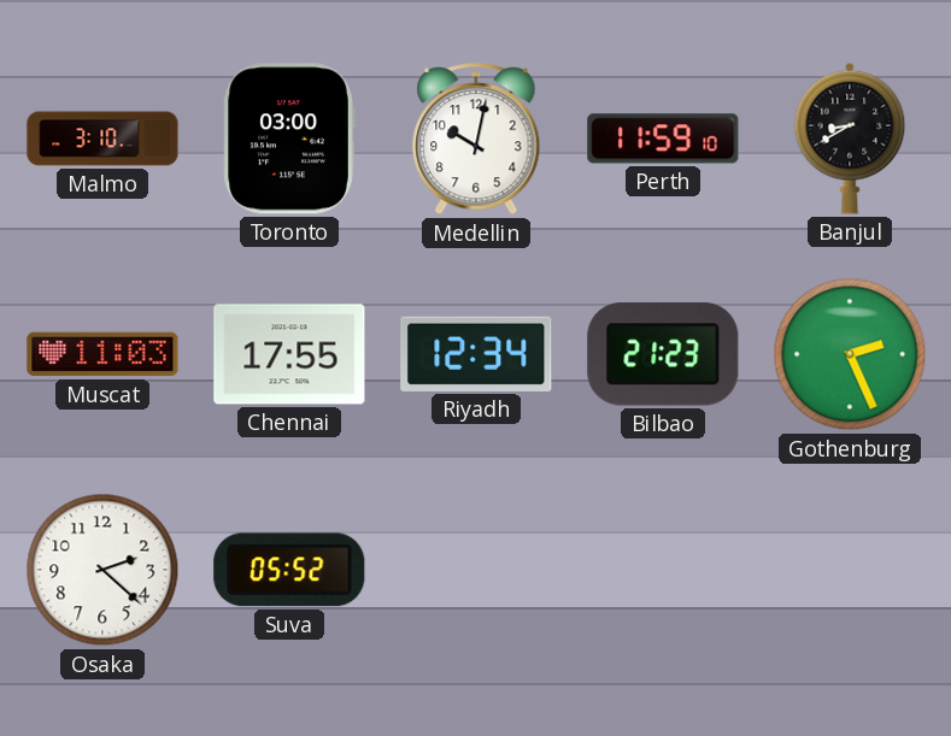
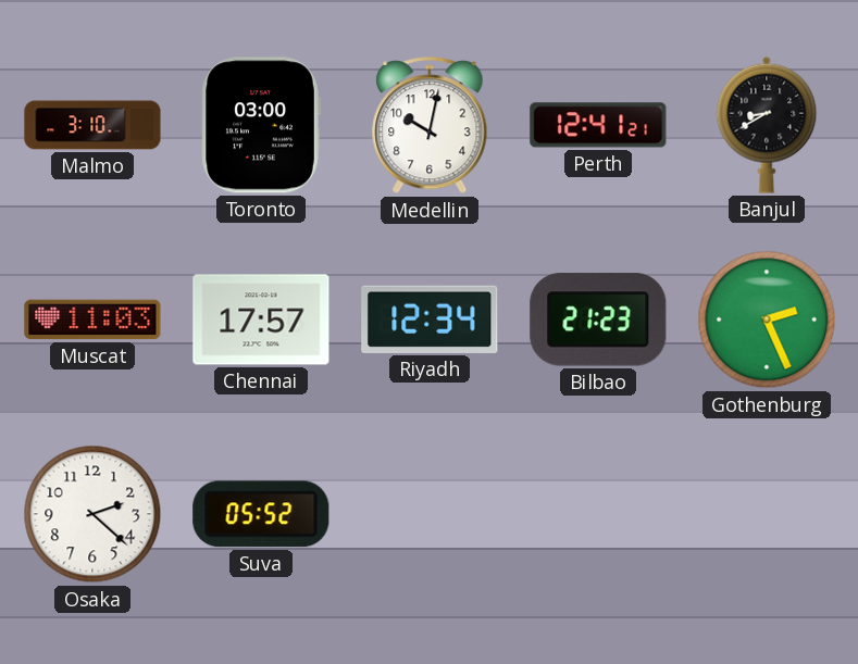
Perth: 11:59 -> 12:41
Chennai: 17:55 -> 17:57
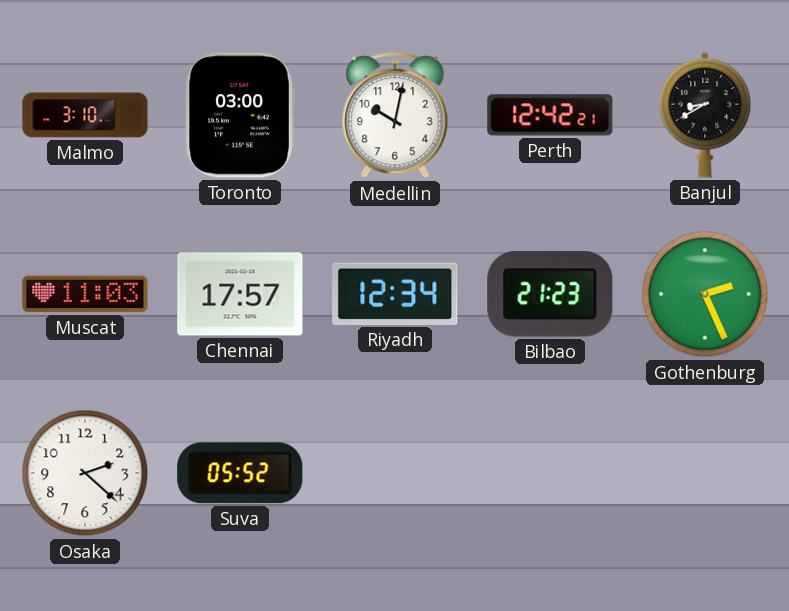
Perth: 12:41 -> 12:42
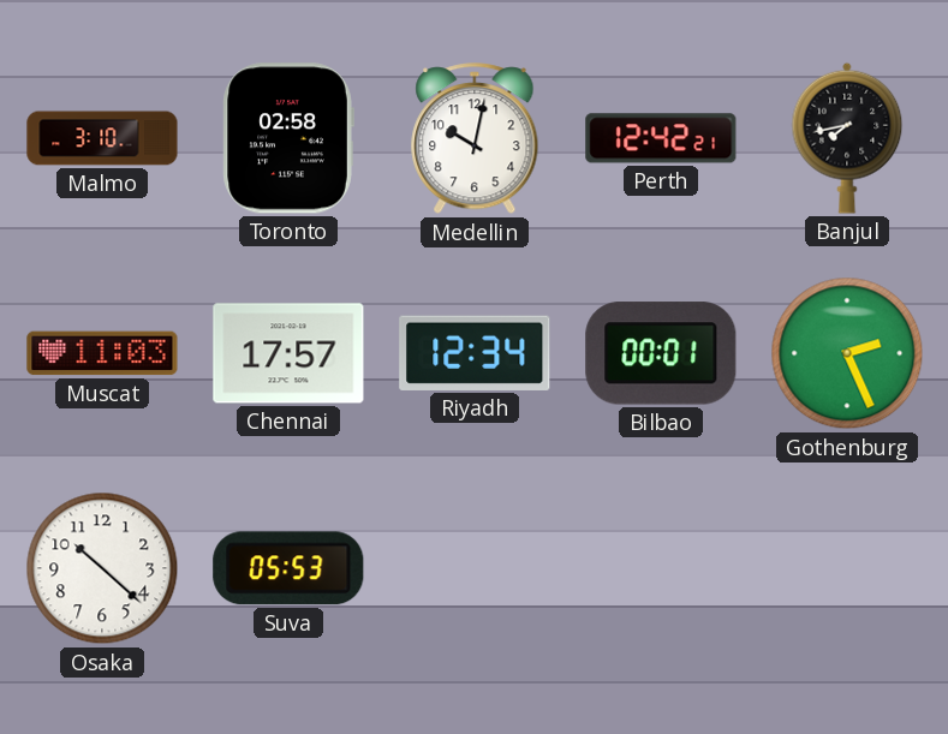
Toronto: 03:00 -> 02:58
Banjul: 8:40 -> 7:43
Bilbao: 21:23 -> 00:01
Osaka: 2:22 -> 10:22
Suva: 05:52 -> 05:53
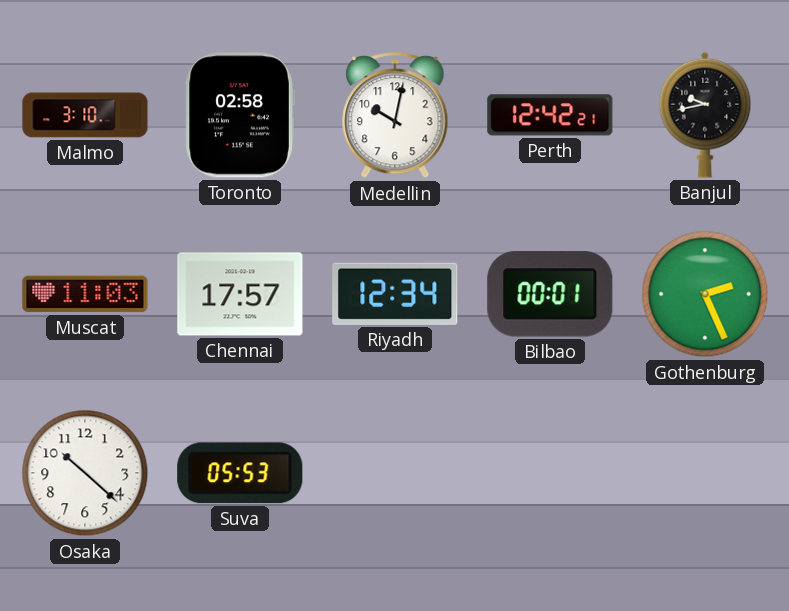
Banjul: 7:43 -> 9:43
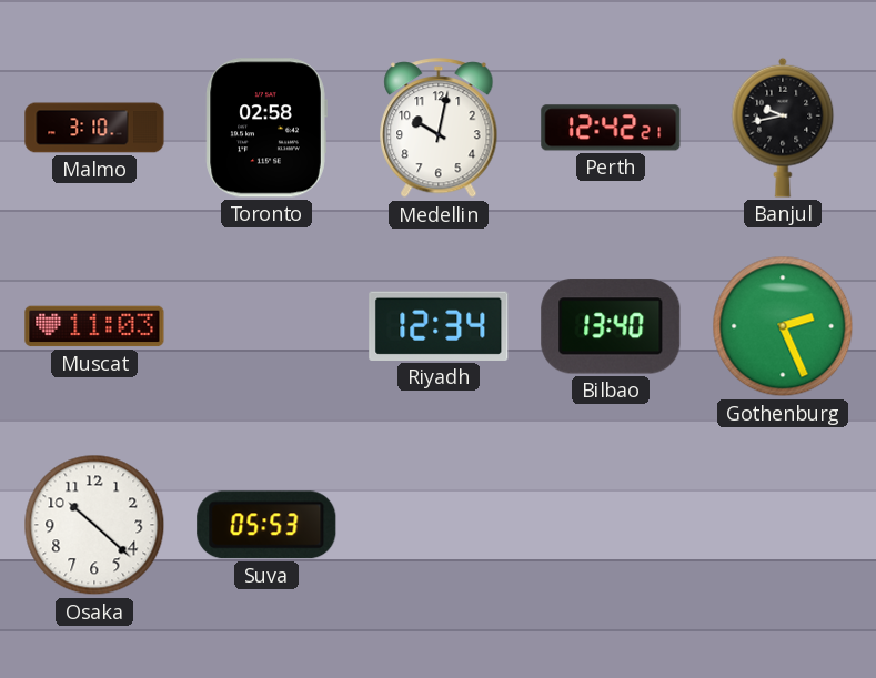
Chennai: 17:57 -> none
Bilbao: 00:01 -> 13:40
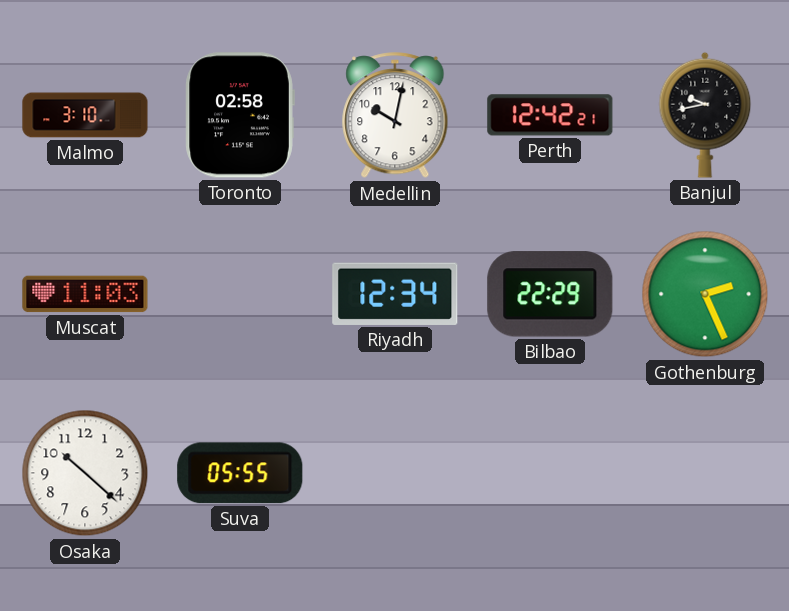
Bilbao: 13:40 -> 22:29
Suva: 05:53 -> 05:55
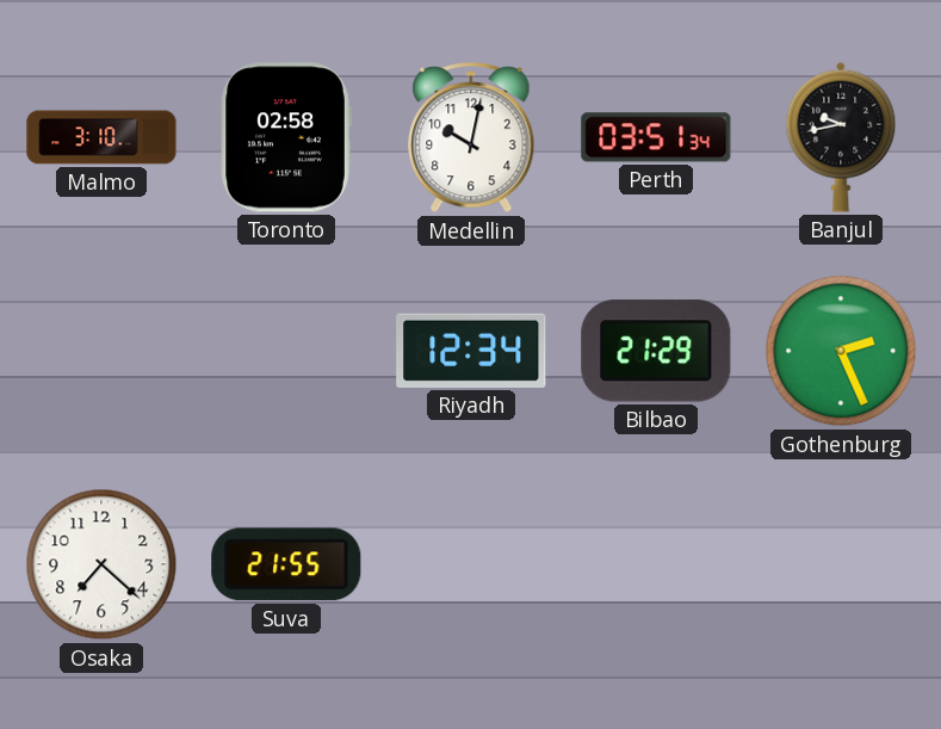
Perth: 12:42 -> 03:51
Muscat: 11:03 -> none
Bilbao: 22:29 -> 21:29
Osaka: 10:22 -> 7:22
Suva: 05:55 -> 21:55
